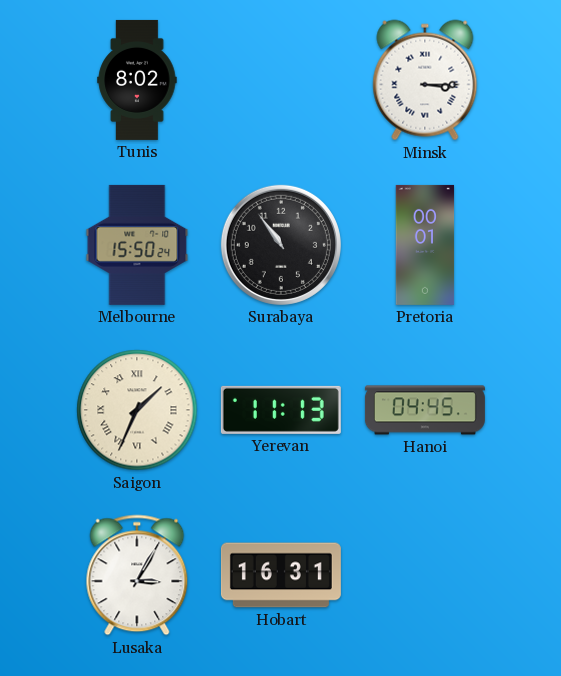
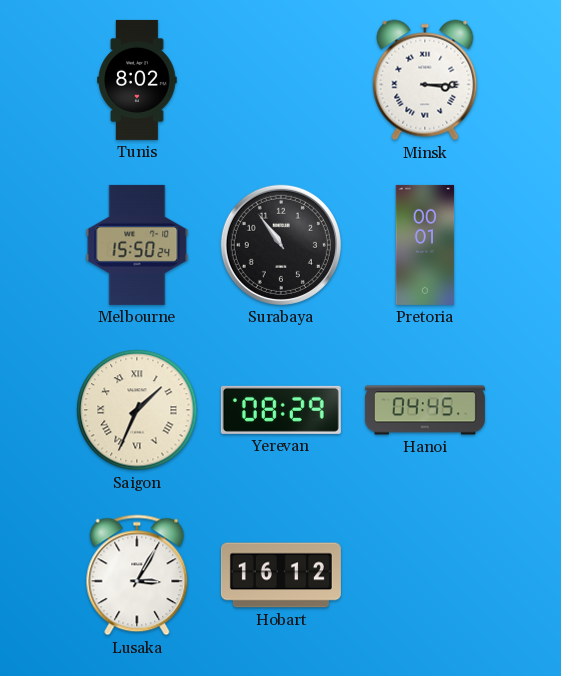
Yerevan: 11:13 -> 08:29
Hobart: 16:31 -> 16:12
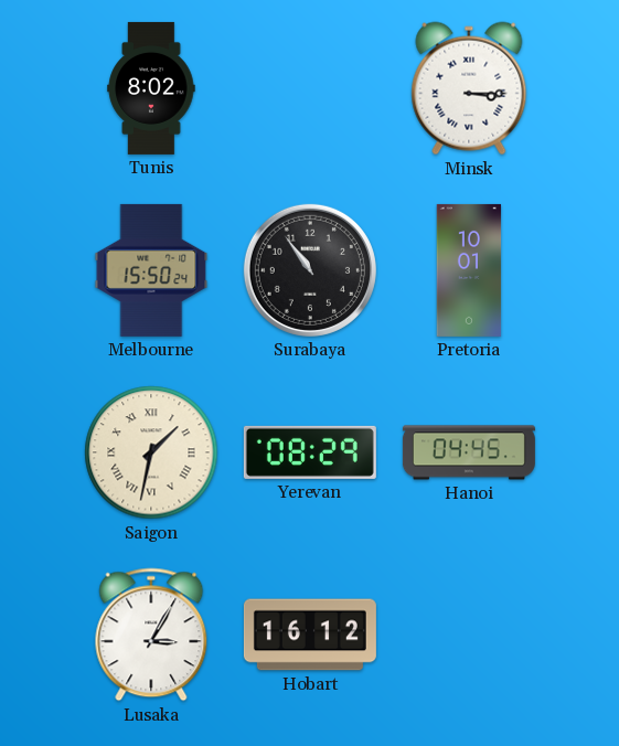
Pretoria: 00:01 -> 10:01
Saigon: 1:34 -> 1:32
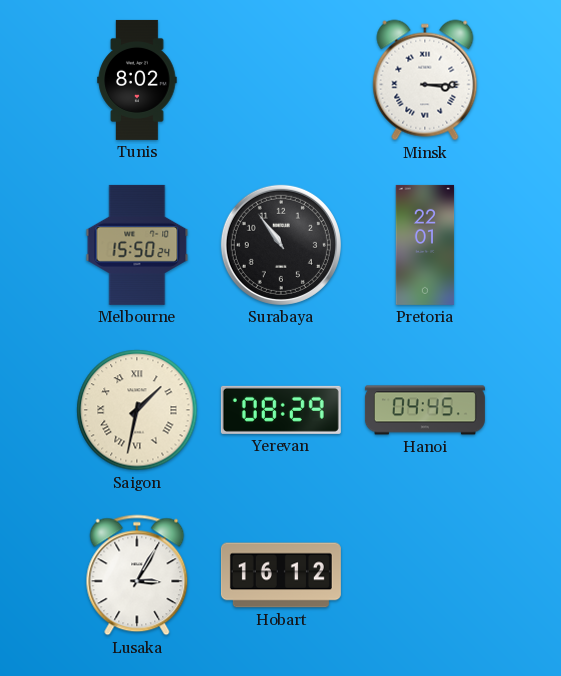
Pretoria: 10:01 -> 22:01
